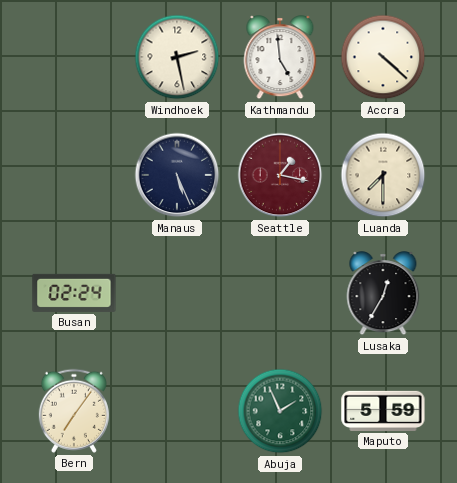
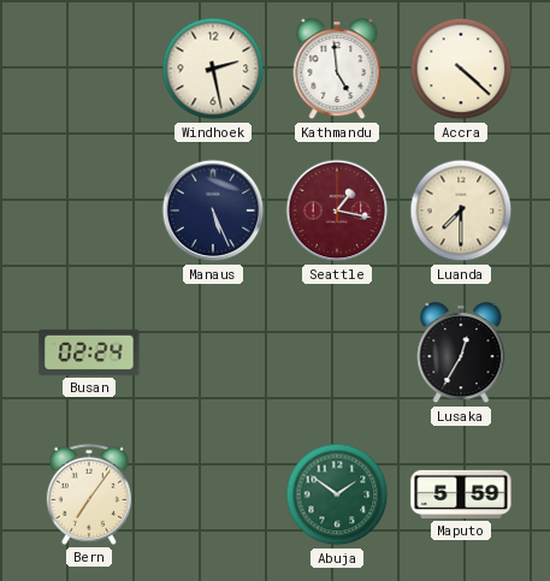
Abuja: 1:56 -> 1:51
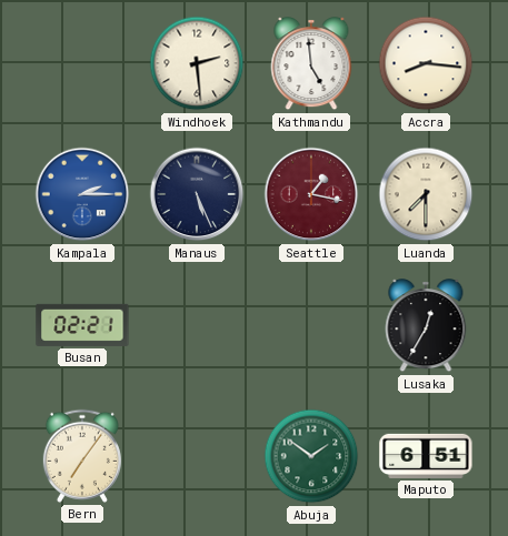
Windhoek: 2:28 -> 2:29
Accra: 4:22 -> 8:16
Kampala: none -> 2:15
Busan: 02:24 -> 02:21
Maputo: 5:59 -> 6:51
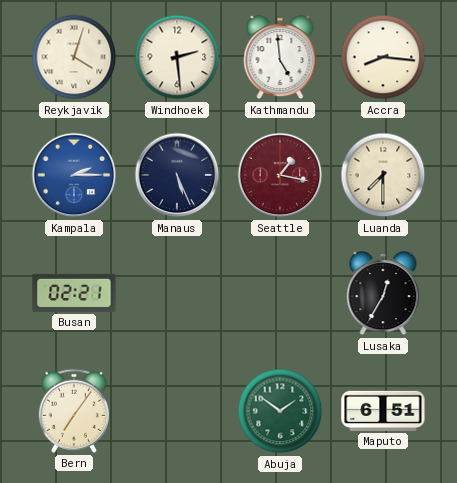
Reykjavik: none -> 4:03
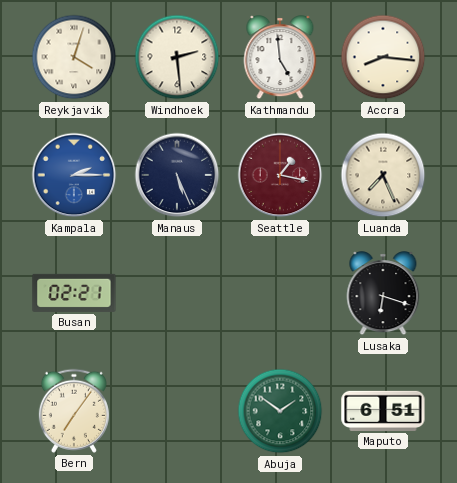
Luanda: 7:30 -> 7:26
Lusaka: 12:35 -> 6:18
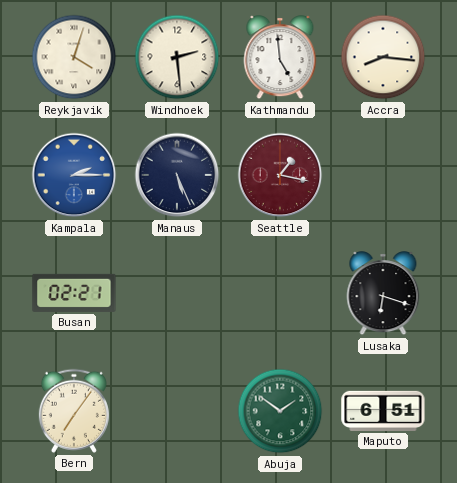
Luanda: 7:26 -> none
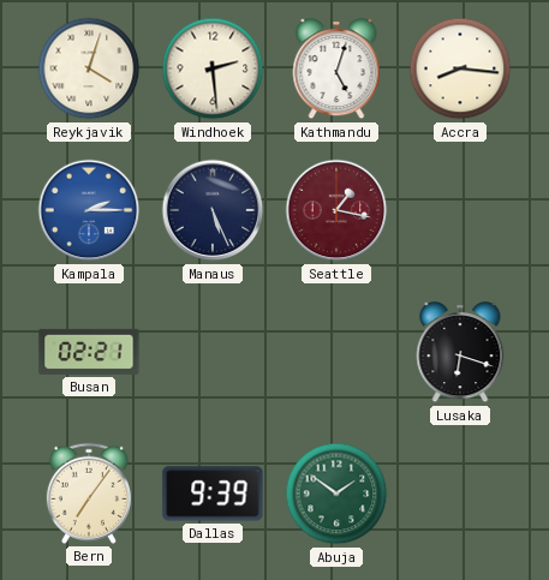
Kathmandu: 4:59 -> 5:03
Dallas: none -> 9:39
Maputo: 6:51 -> none
